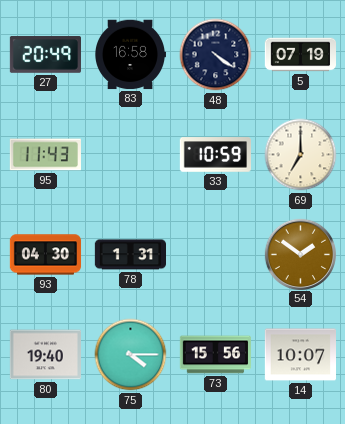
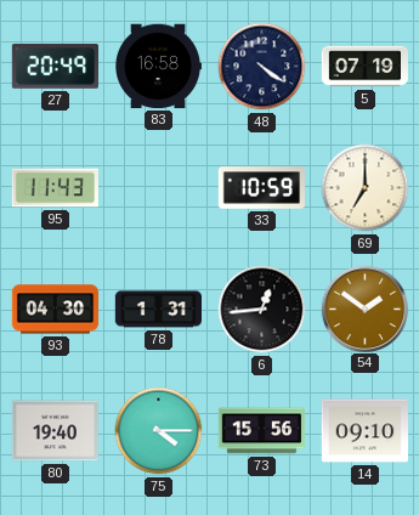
6: none -> 12:44
14: 10:07 -> 09:10
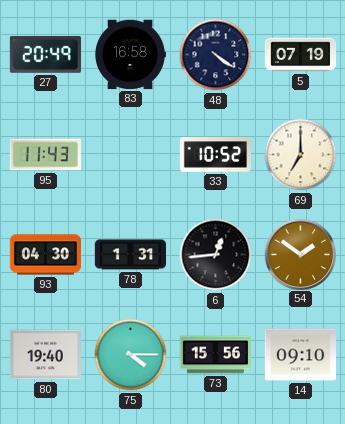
33: 10:59 -> 10:52
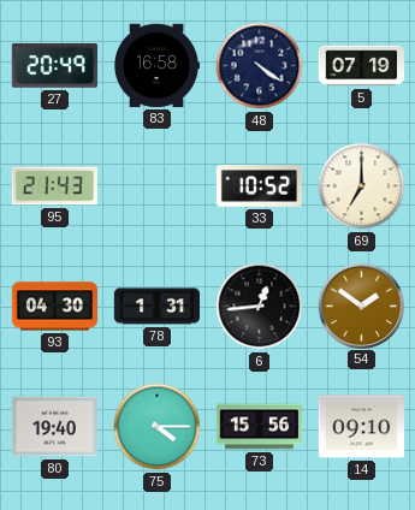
95: 11:43 -> 21:43
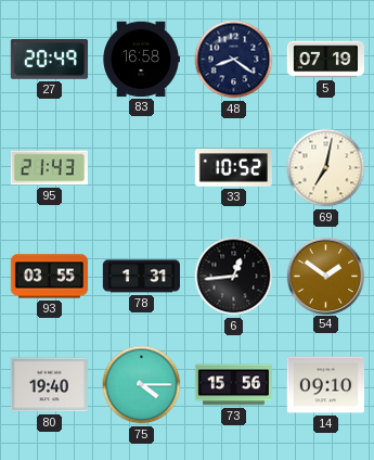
48: 4:21 -> 8:21
69: 7:00 -> 7:02
93: 04:30 -> 03:55
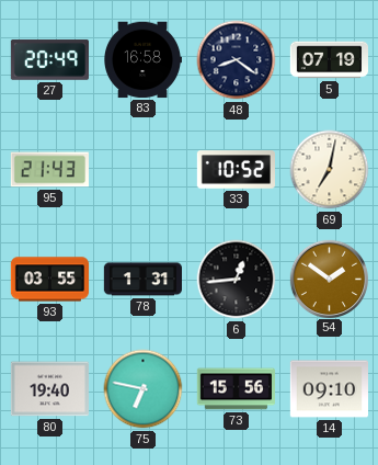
75: 4:15 -> 6:47
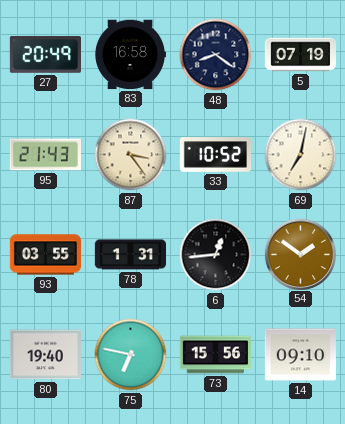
87: none -> 3:24
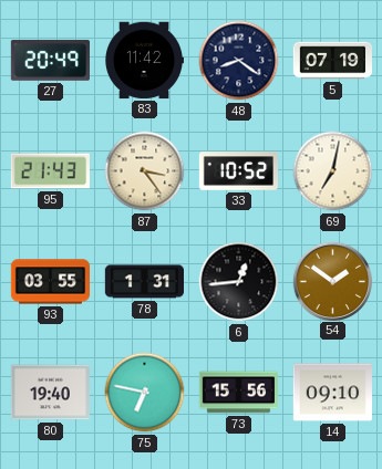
83: 16:58 -> 11:42
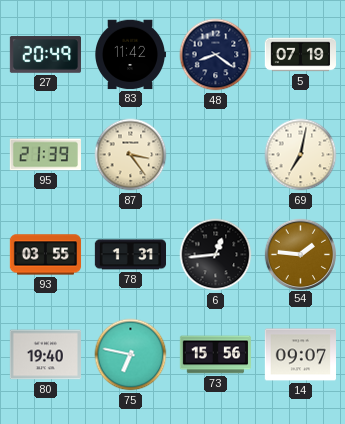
95: 21:43 -> 21:39
33: 10:52 -> none
54: 1:51 -> 1:46
14: 09:10 -> 09:07
